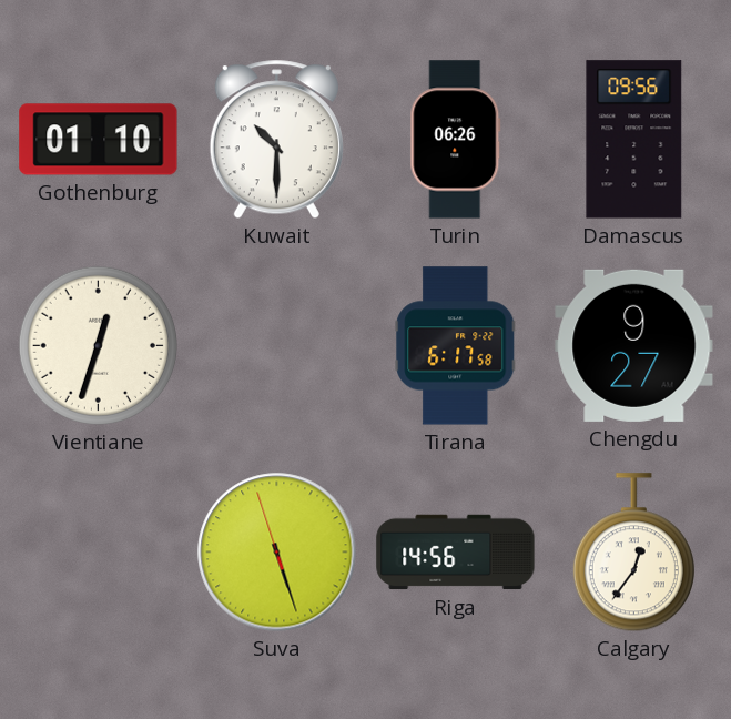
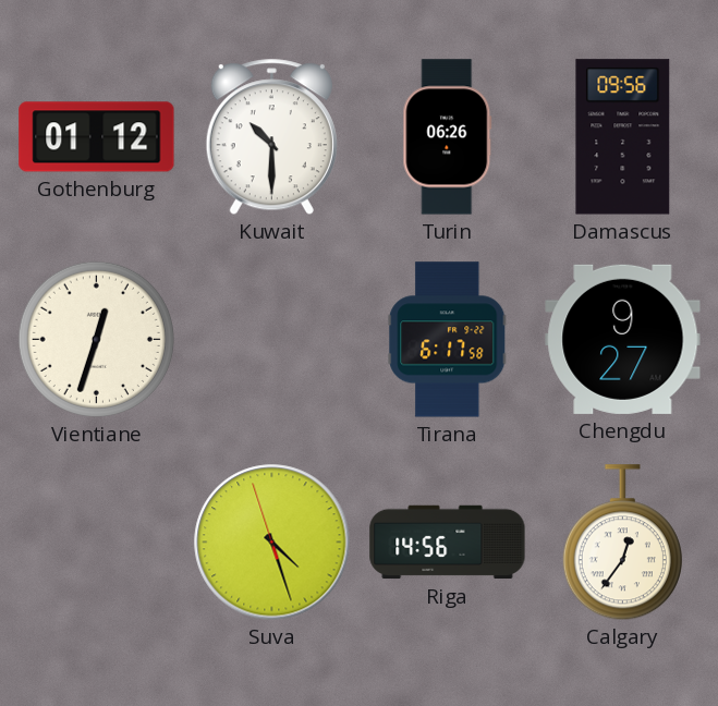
Gothenburg: 01:10 -> 01:12
Suva: 5:26 -> 4:26
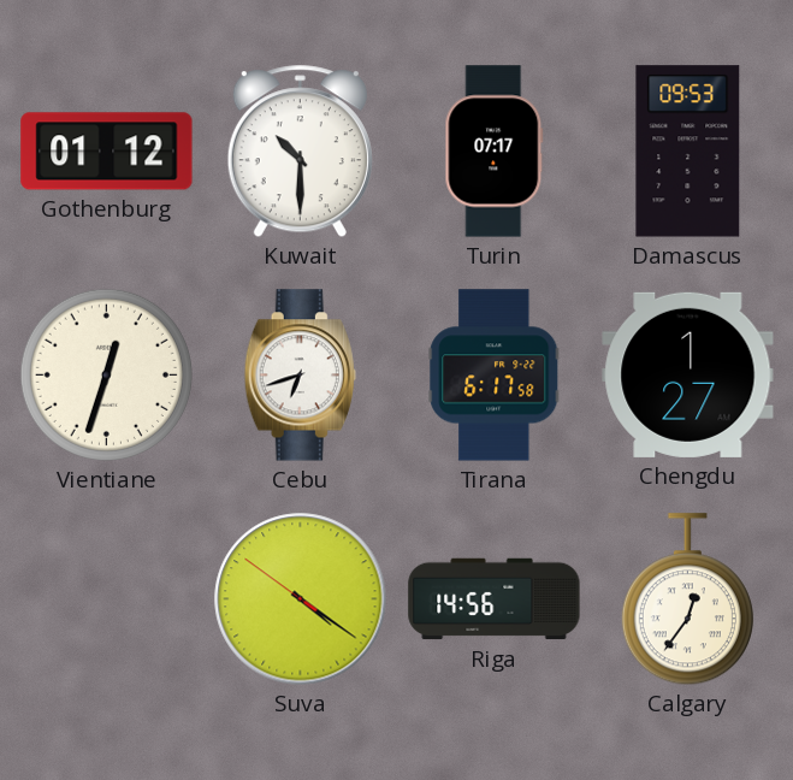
Turin: 06:26 -> 07:17
Damascus: 09:56 -> 09:53
Cebu: none -> 6:42
Chengdu: 9:27 -> 1:27
Suva: 4:26 -> 4:20
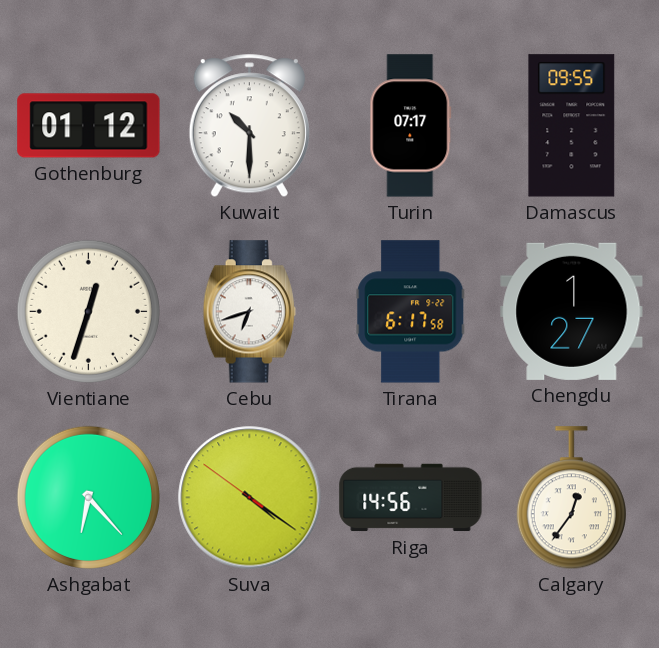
Damascus: 09:53 -> 09:55
Ashgabat: none -> 6:23
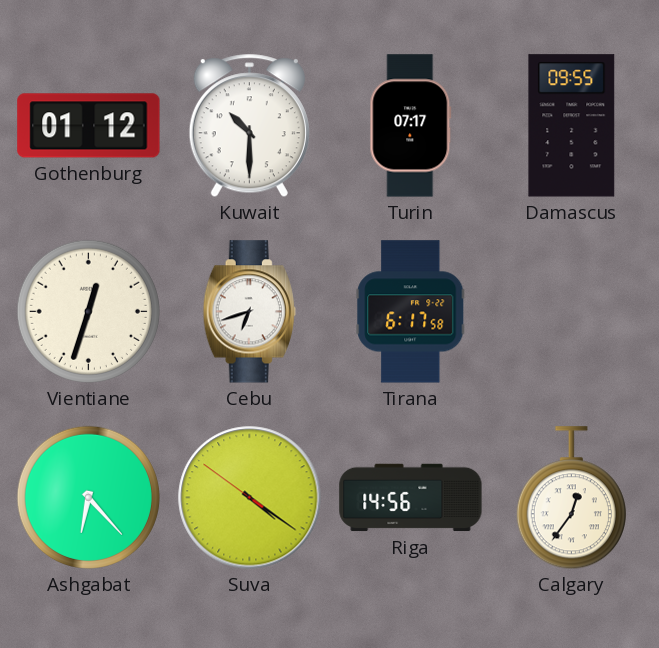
Chengdu: 1:27 -> none
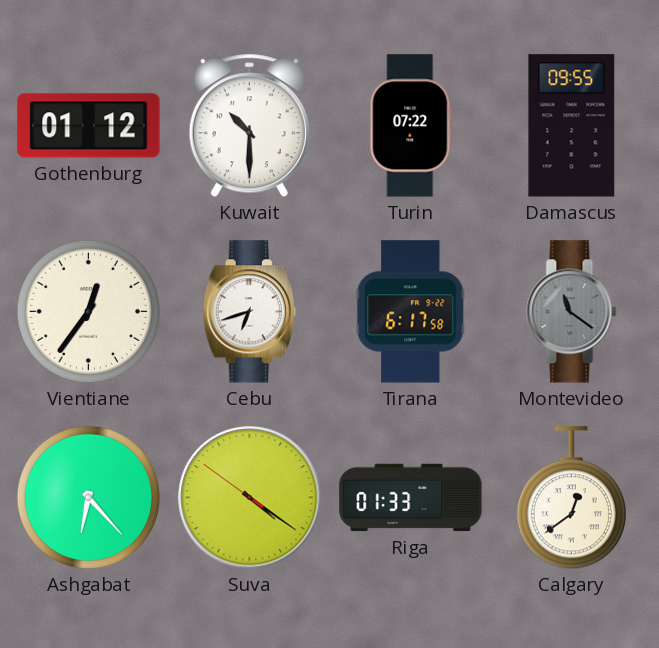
Turin: 07:17 -> 07:22
Vientiane: 12:33 -> 12:36
Montevideo: none -> 11:21
Riga: 14:56 -> 01:33
Calgary: 12:36 -> 12:39
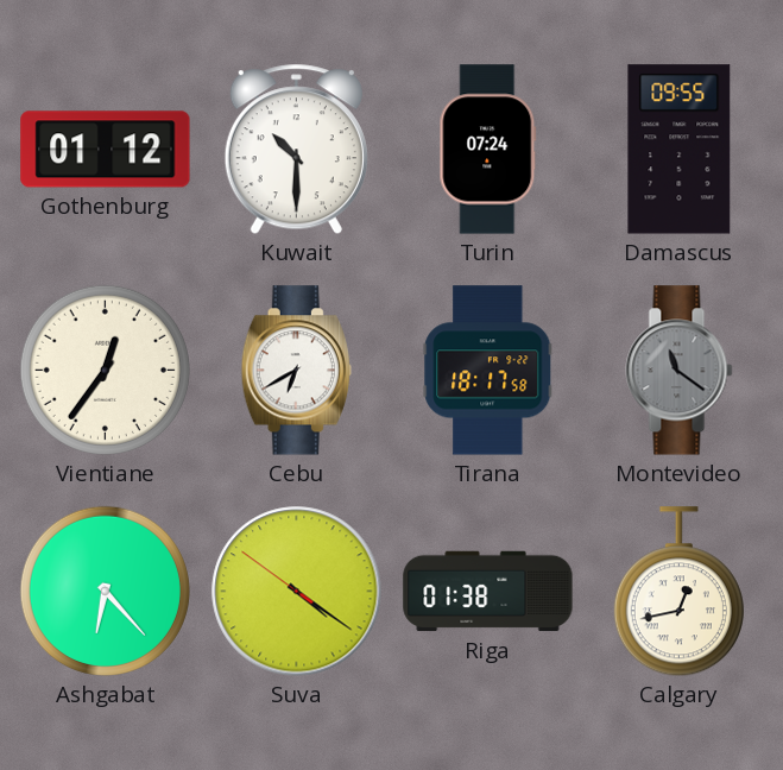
Turin: 07:22 -> 07:24
Cebu: 6:42 -> 6:40
Tirana: 6:17 -> 18:17
Riga: 01:33 -> 01:38
Calgary: 12:39 -> 12:43
